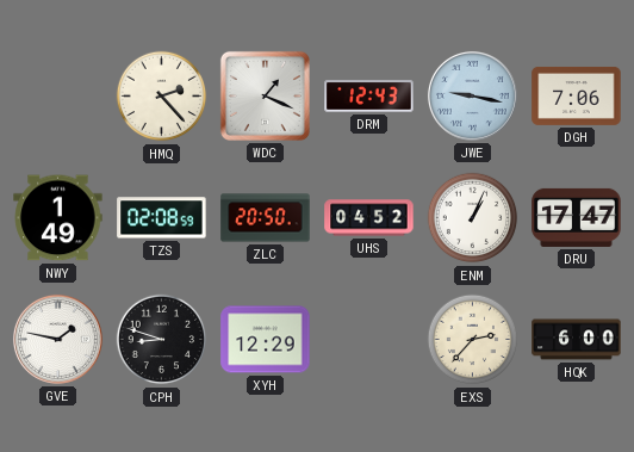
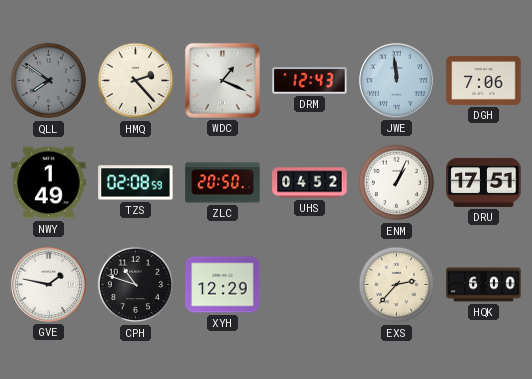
QLL: none -> 7:51
JWE: 9:17 -> 11:59
DRU: 17:47 -> 17:51
CPH: 8:48 -> 10:48
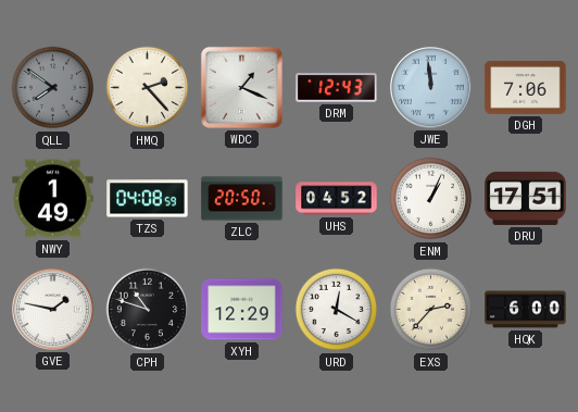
TZS: 02:08 -> 04:08
URD: none -> 12:20
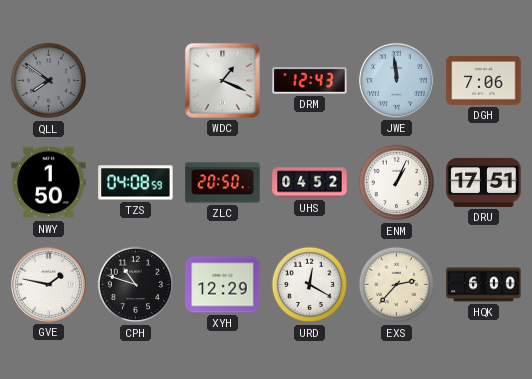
HMQ: 2:23 -> none
NWY: 1:49 -> 1:50
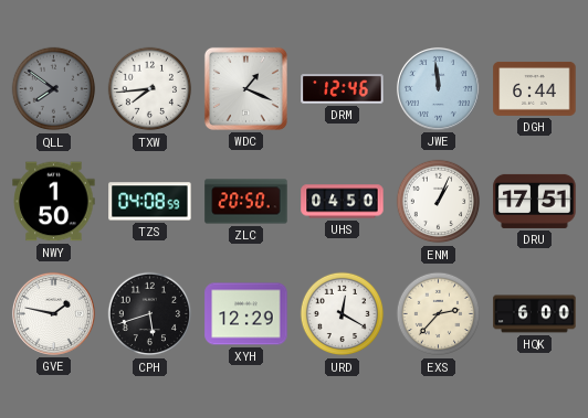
TXW: none -> 7:44
DRM: 12:43 -> 12:46
DGH: 7:06 -> 6:44
UHS: 04:52 -> 04:50
CPH: 10:48 -> 5:42
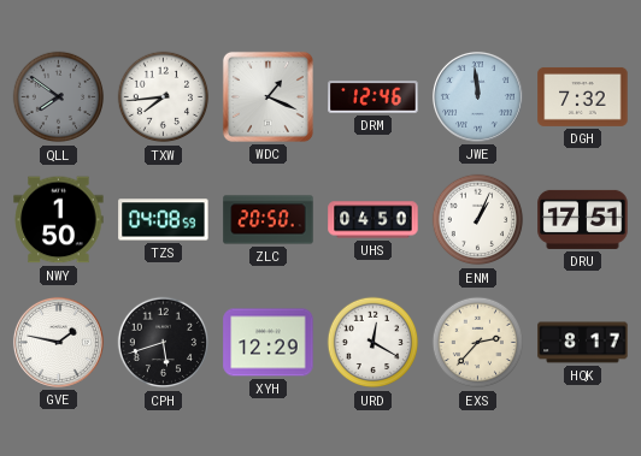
DGH: 6:44 -> 7:32
HQK: 6:00 -> 8:17
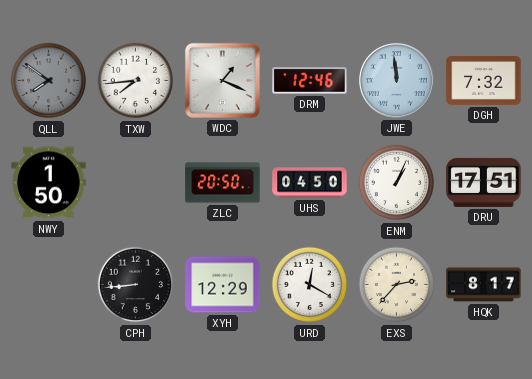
TZS: 04:08 -> none
GVE: 1:47 -> none
CPH: 5:42 -> 8:44
